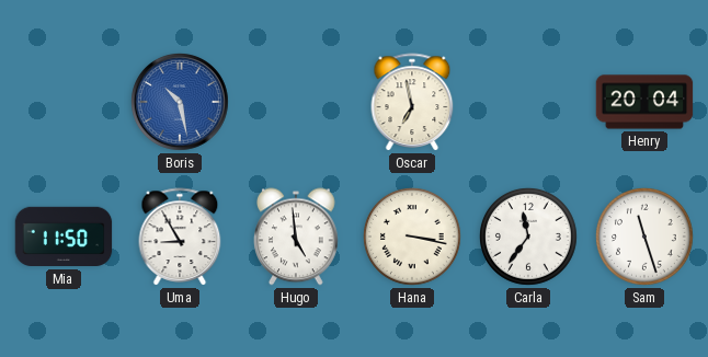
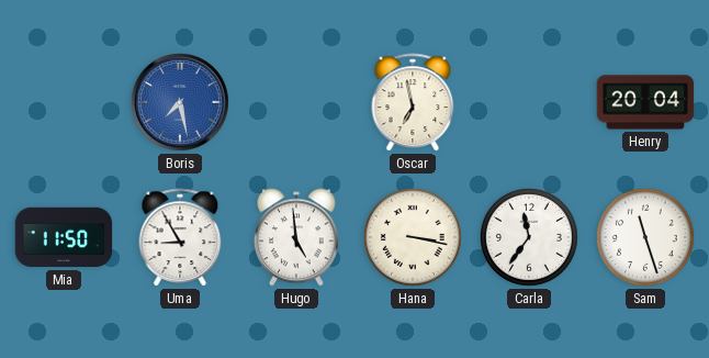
Boris: 10:28 -> 7:28
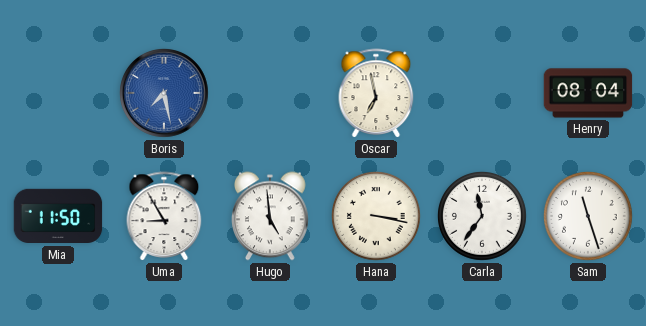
Henry: 20:04 -> 08:04
